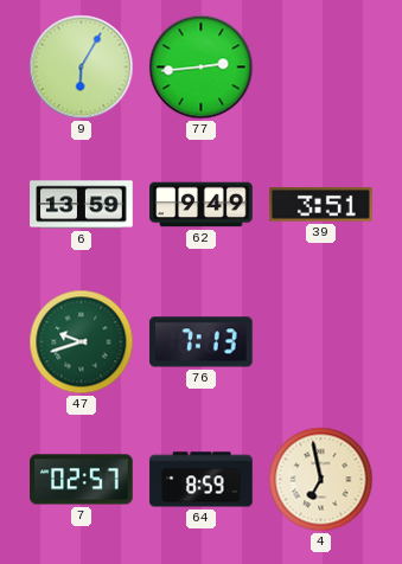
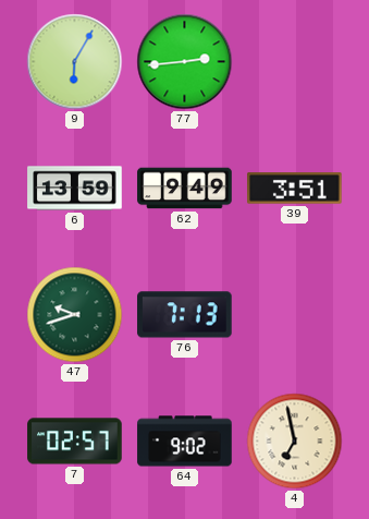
64: 8:59 -> 9:02
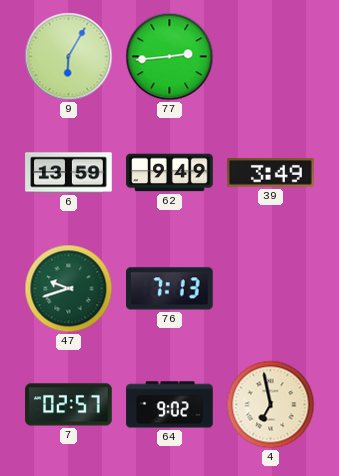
39: 3:51 -> 3:49
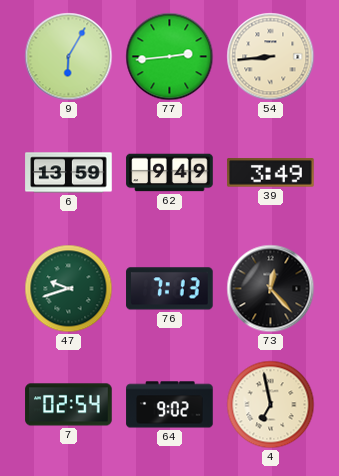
54: none -> 8:44
73: none -> 12:23
7: 02:57 -> 02:54
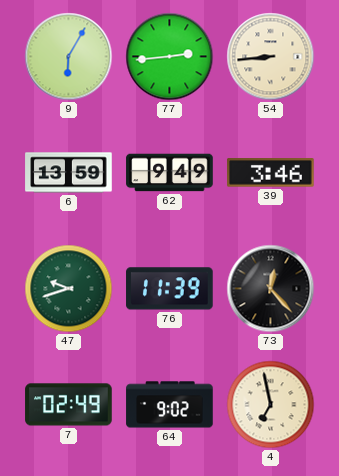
39: 3:49 -> 3:46
76: 7:13 -> 11:39
7: 02:54 -> 02:49
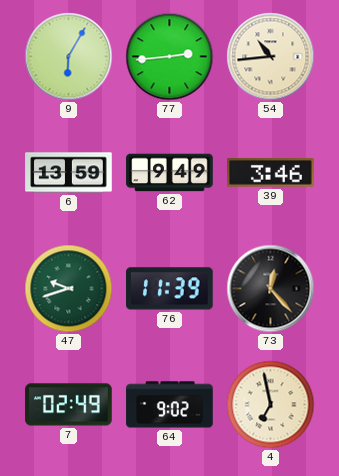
54: 8:44 -> 10:44
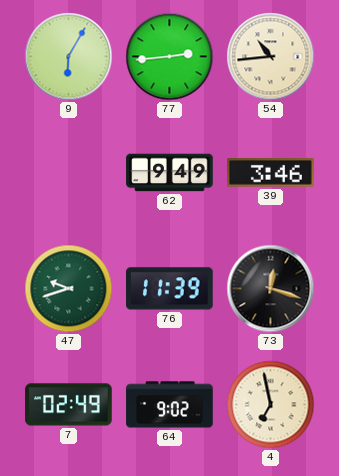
6: 13:59 -> none
73: 12:23 -> 12:18
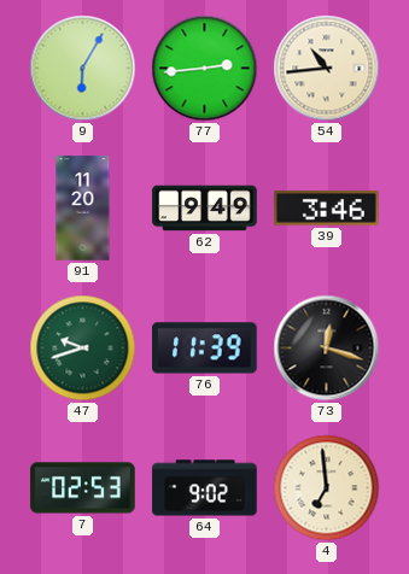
91: none -> 11:20
7: 02:49 -> 02:53
4: 6:58 -> 6:59
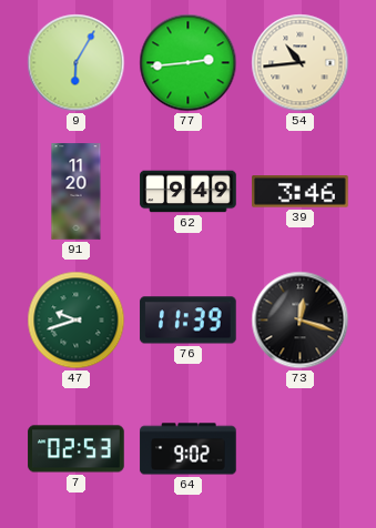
4: 6:59 -> none
